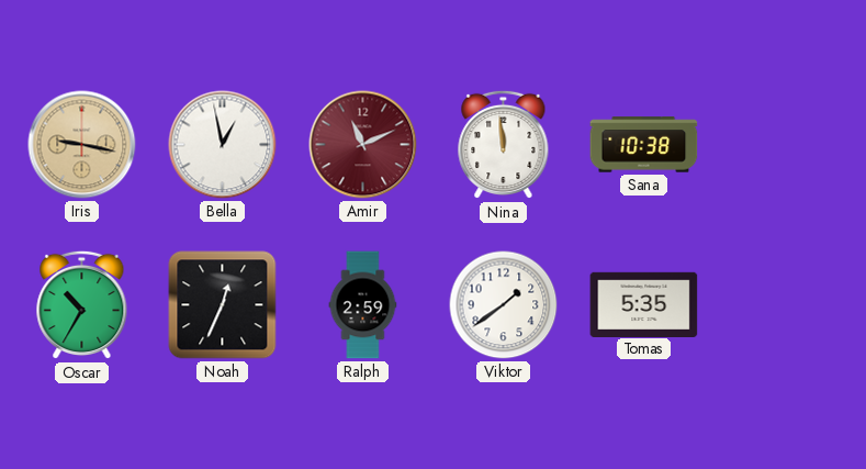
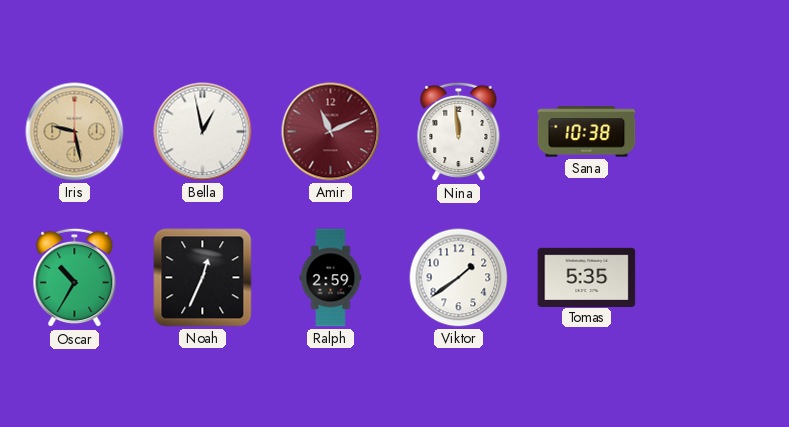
Iris: 9:17 -> 9:28
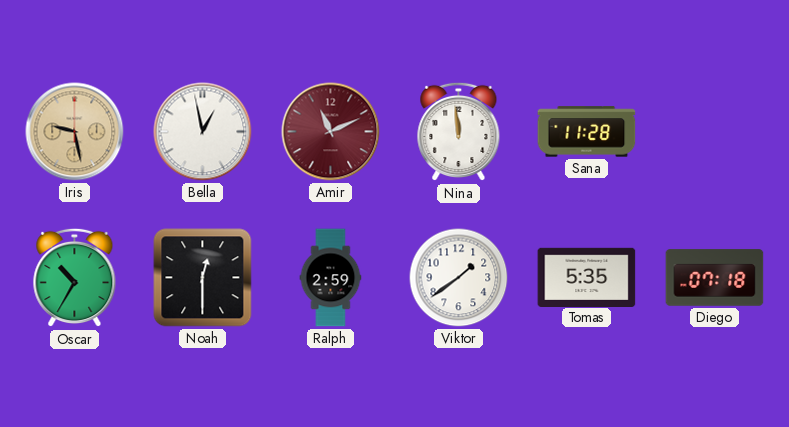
Sana: 10:38 -> 11:28
Noah: 12:34 -> 12:30
Diego: none -> 07:18
